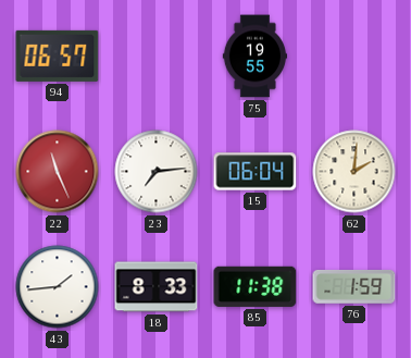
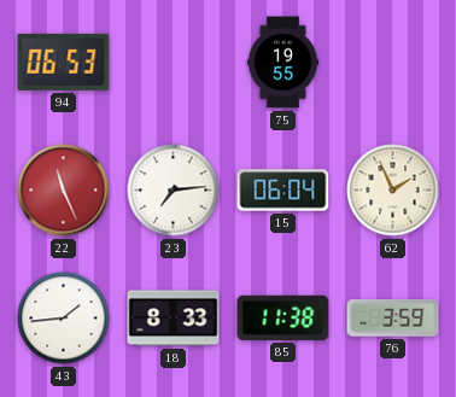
94: 06:57 -> 06:53
62: 2:01 -> 1:56
76: 1:59 -> 3:59
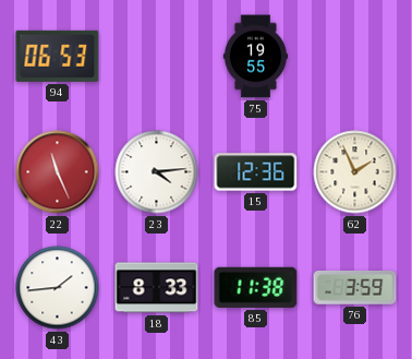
23: 7:14 -> 4:14
15: 06:04 -> 12:36
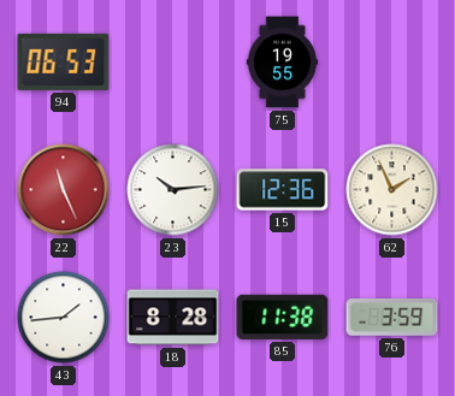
23: 4:14 -> 10:14
18: 8:33 -> 8:28
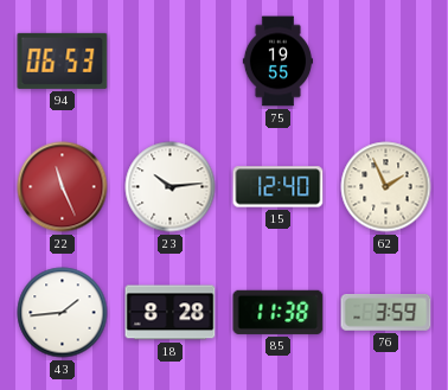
15: 12:36 -> 12:40
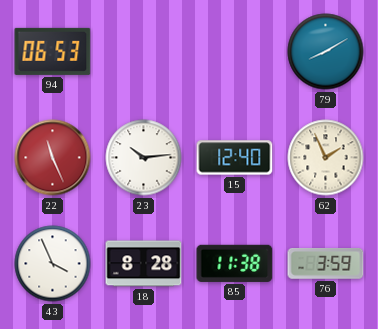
75: 19:55 -> none
79: none -> 8:10
43: 1:44 -> 3:56
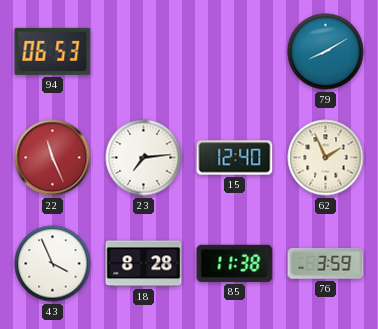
23: 10:14 -> 7:14
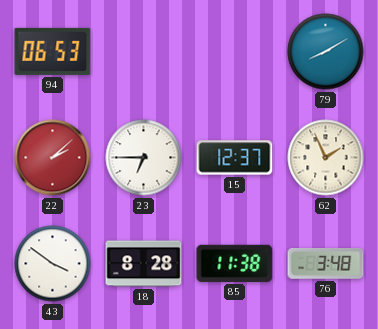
22: 11:26 -> 2:08
23: 7:14 -> 6:45
15: 12:40 -> 12:37
43: 3:56 -> 3:51
76: 3:59 -> 3:48
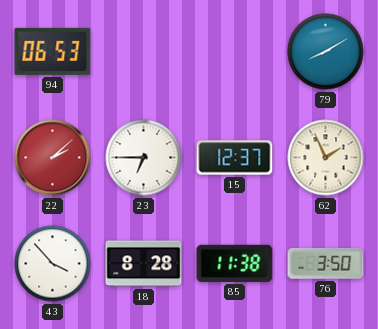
43: 3:51 -> 3:53
76: 3:48 -> 3:50
